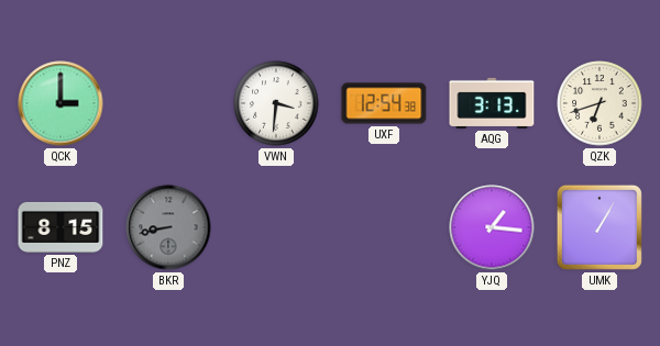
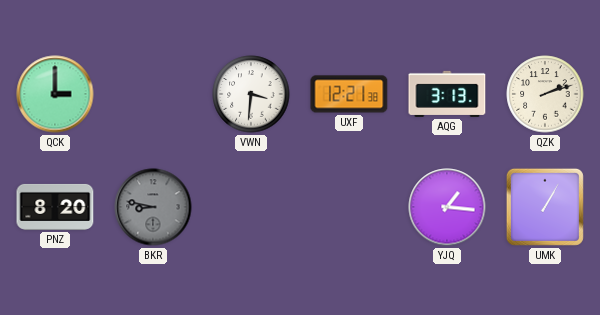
UXF: 12:54 -> 12:21
QZK: 6:42 -> 2:12
PNZ: 8:15 -> 8:20
BKR: 8:43 -> 8:47
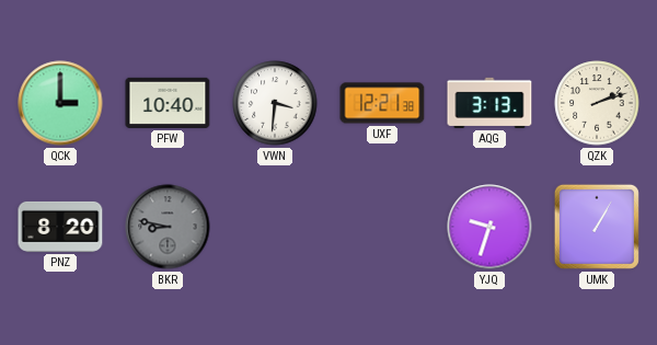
PFW: none -> 10:40
YJQ: 1:16 -> 9:33
